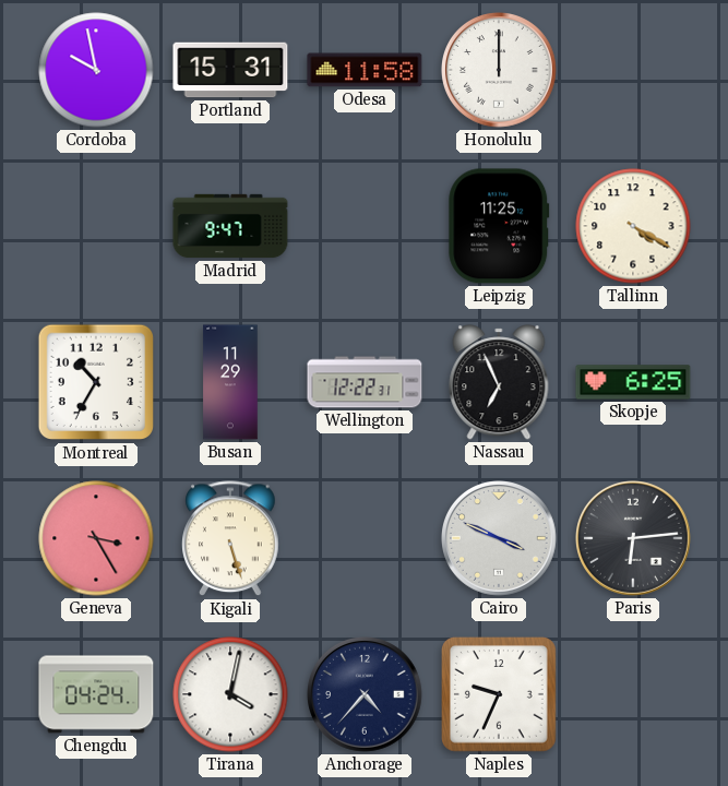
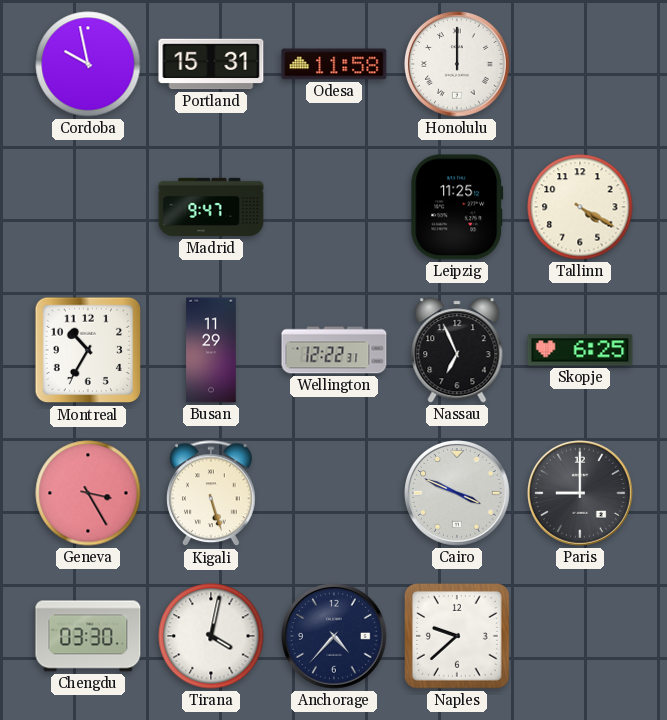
Paris: 6:14 -> 9:00
Chengdu: 04:24 -> 03:30
Naples: 9:34 -> 9:38
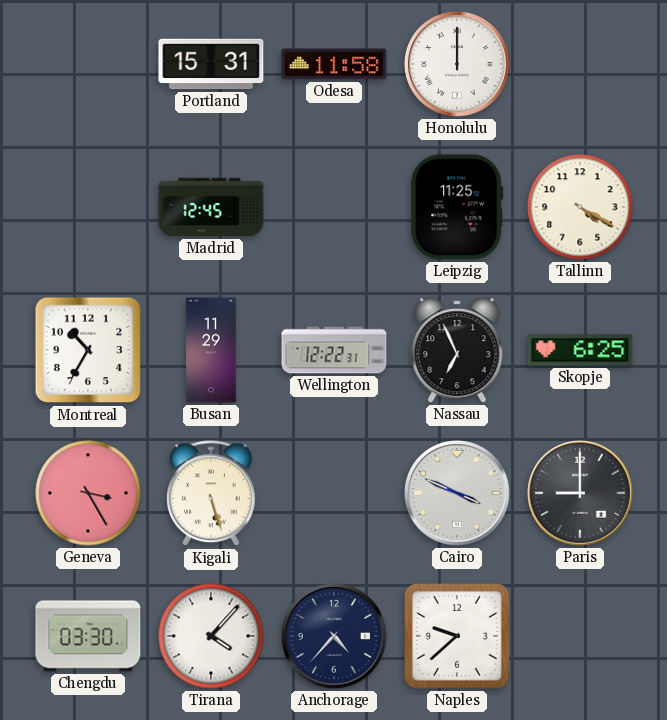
Cordoba: 9:58 -> none
Madrid: 9:47 -> 12:45
Tirana: 4:02 -> 4:07
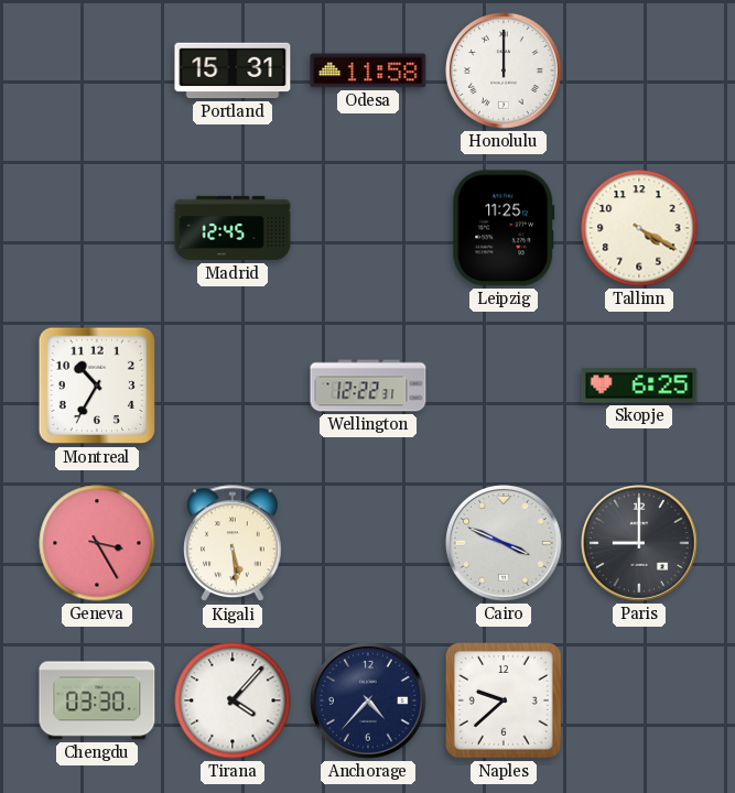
Busan: 11:29 -> none
Nassau: 6:56 -> none
Kigali: 5:27 -> 5:29
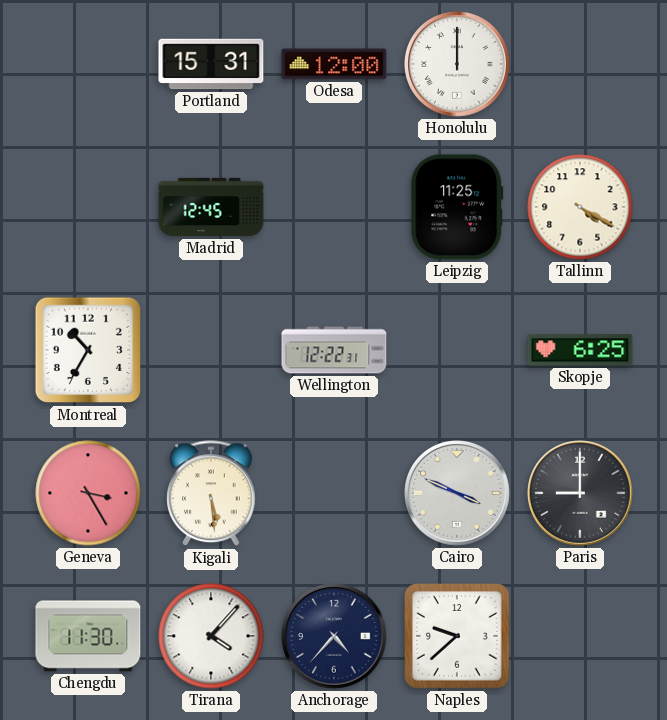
Odesa: 11:58 -> 12:00
Chengdu: 03:30 -> 11:30
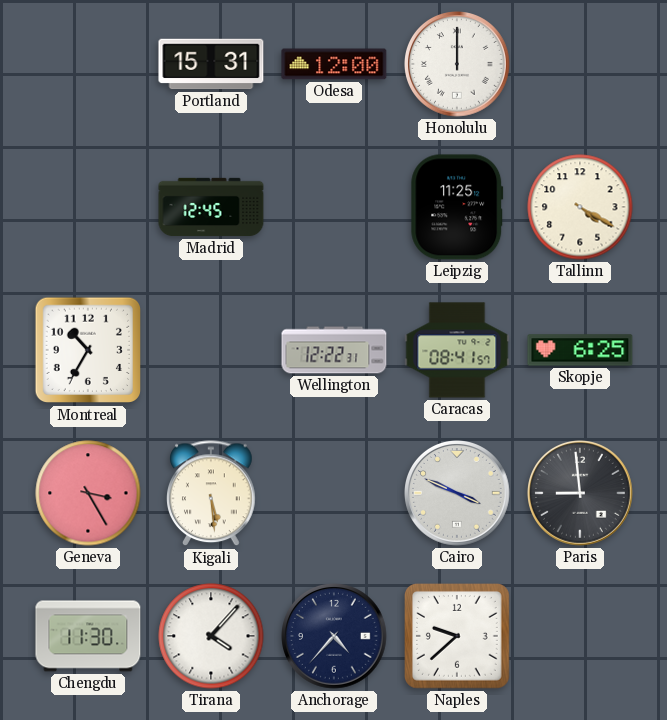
Caracas: none -> 08:41
Paris: 9:00 -> 8:59
